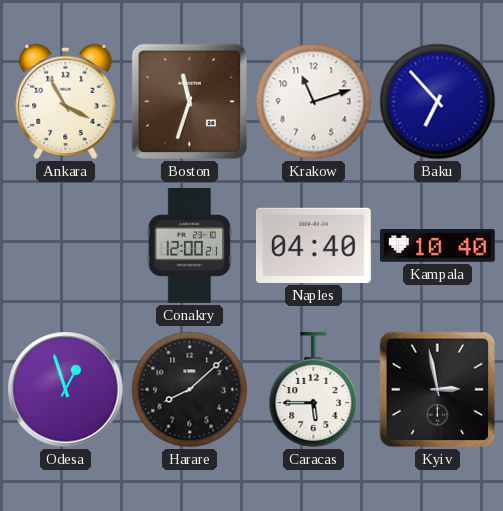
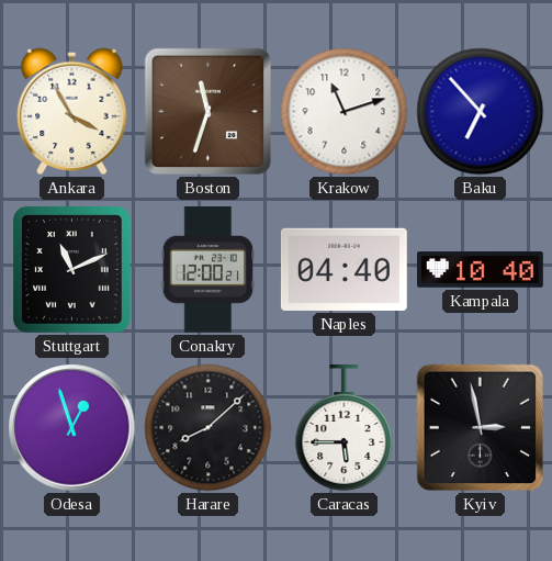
Stuttgart: none -> 11:11
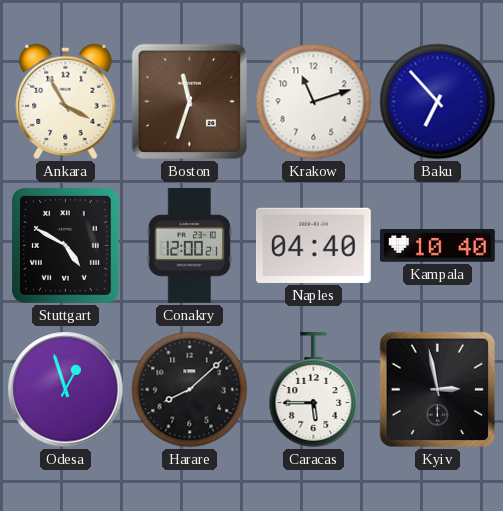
Stuttgart: 11:11 -> 4:50
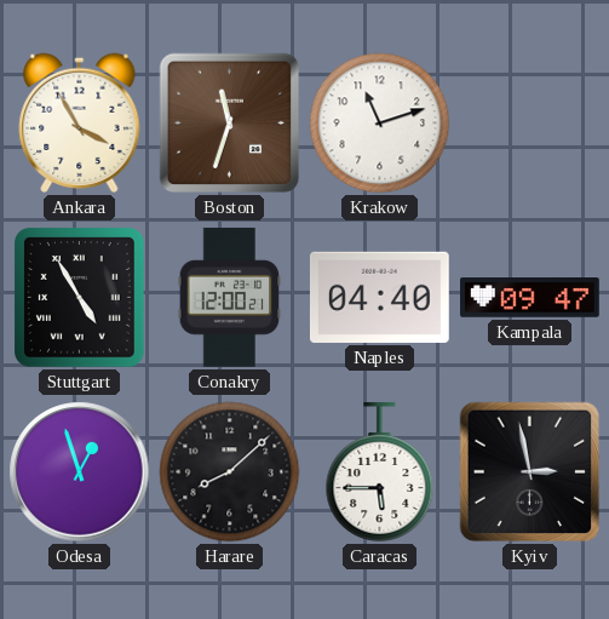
Baku: 6:53 -> none
Stuttgart: 4:50 -> 4:55
Kampala: 10:40 -> 09:47
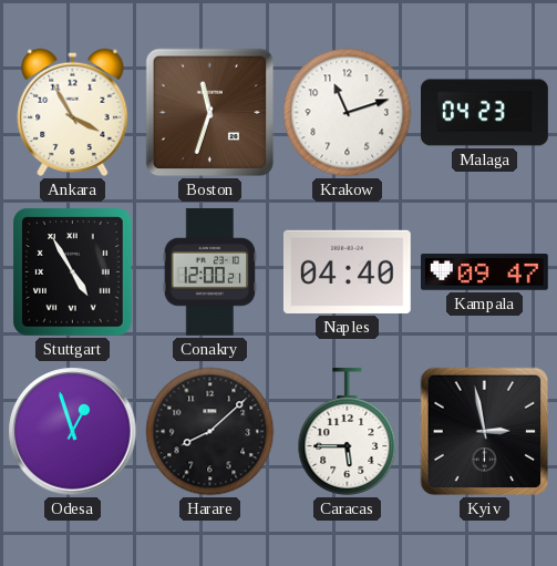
Malaga: none -> 04:23
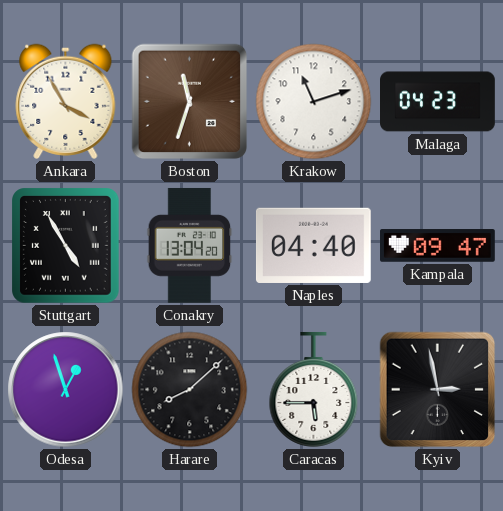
Conakry: 12:00 -> 13:04
